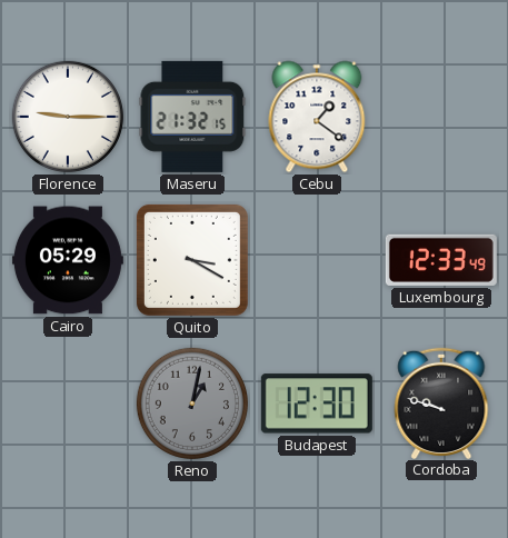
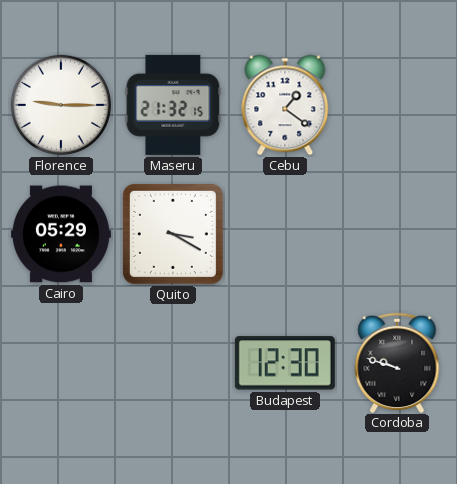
Luxembourg: 12:33 -> none
Reno: 1:02 -> none
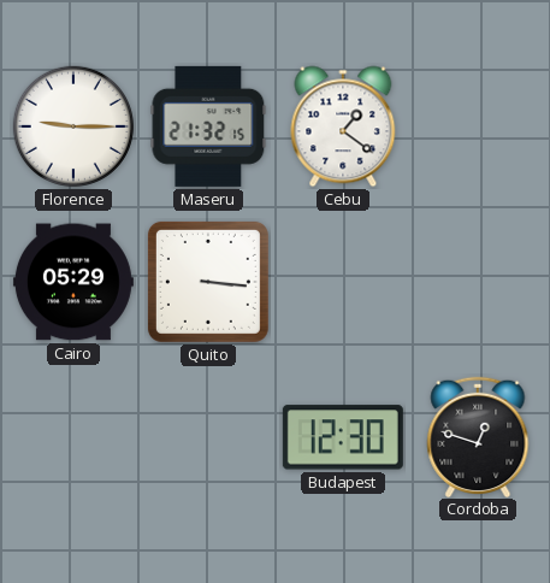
Quito: 3:20 -> 3:16
Cordoba: 9:48 -> 12:48
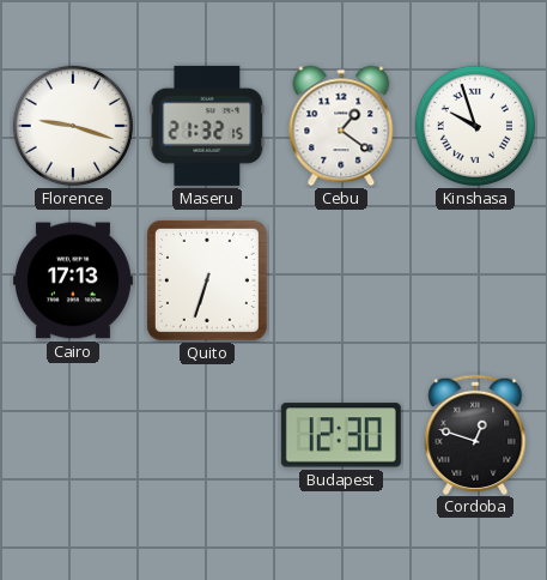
Florence: 9:15 -> 9:18
Kinshasa: none -> 9:57
Cairo: 05:29 -> 17:13
Quito: 3:16 -> 6:33
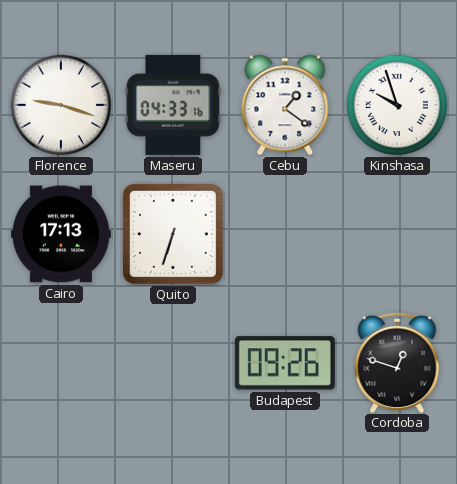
Maseru: 21:32 -> 04:33
Budapest: 12:30 -> 09:26
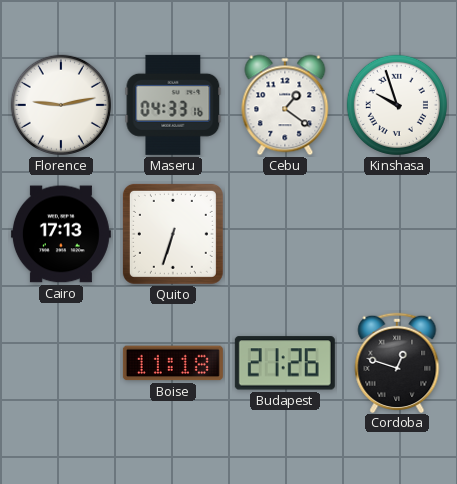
Florence: 9:18 -> 9:13
Boise: none -> 11:18
Budapest: 09:26 -> 21:26
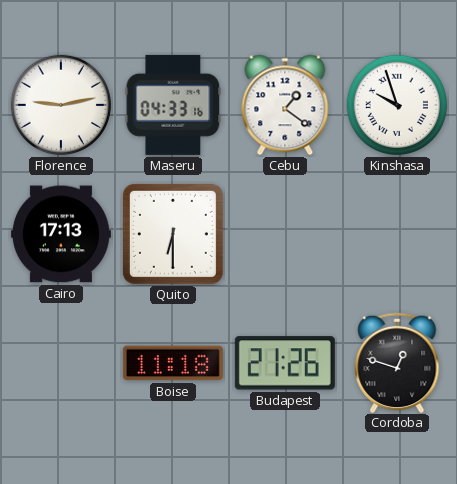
Quito: 6:33 -> 6:30
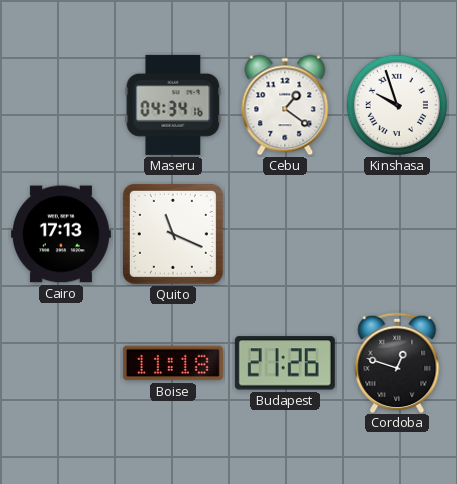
Florence: 9:13 -> none
Maseru: 04:33 -> 04:34
Quito: 6:30 -> 11:19
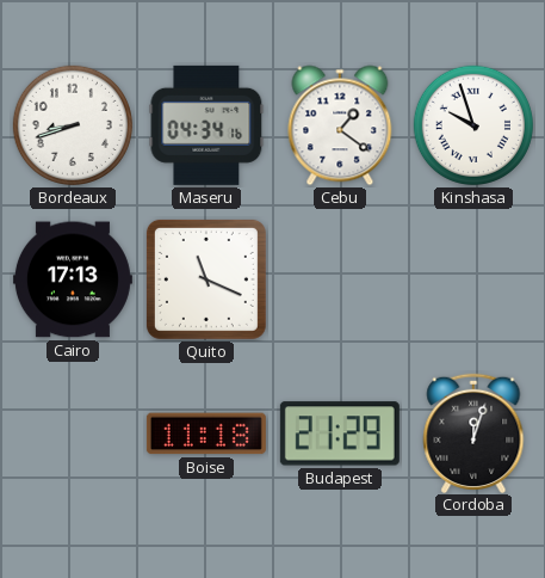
Bordeaux: none -> 8:42
Budapest: 21:26 -> 21:29
Cordoba: 12:48 -> 12:03
